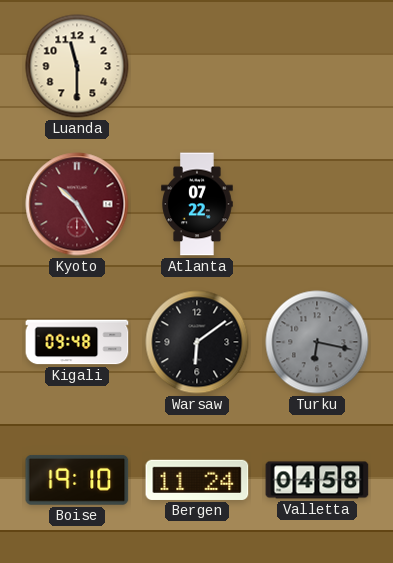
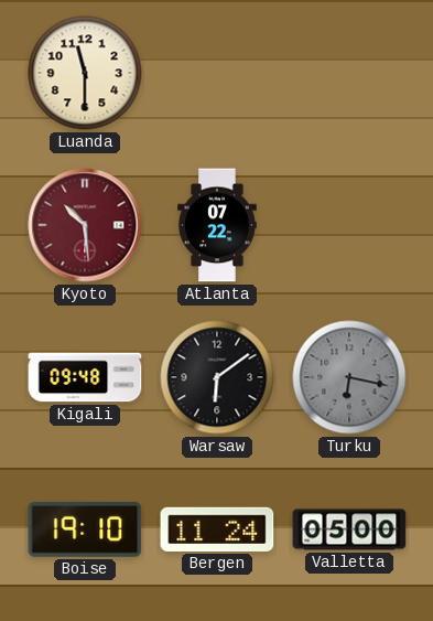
Kyoto: 10:25 -> 10:29
Valletta: 04:58 -> 05:00
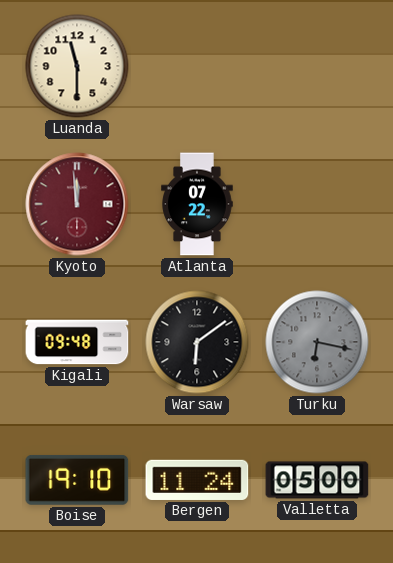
Kyoto: 10:29 -> 11:59
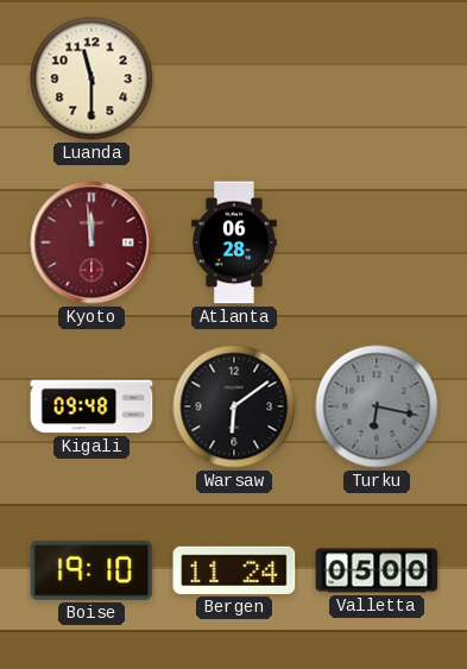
Atlanta: 07:22 -> 06:28
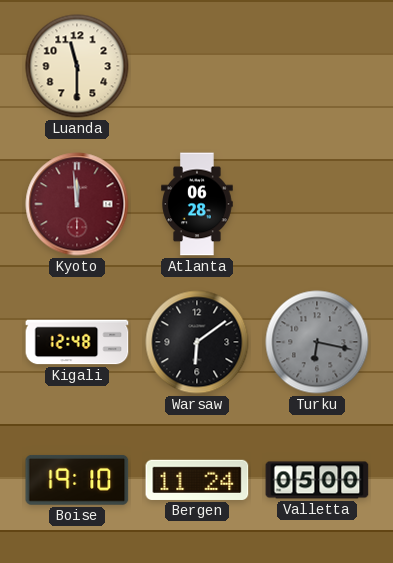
Kigali: 09:48 -> 12:48
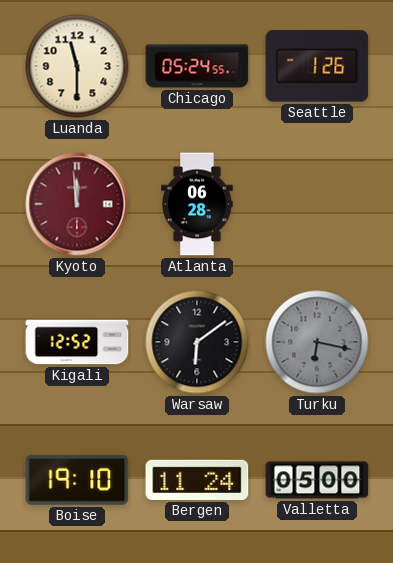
Chicago: none -> 05:24
Seattle: none -> 1:26
Kigali: 12:48 -> 12:52
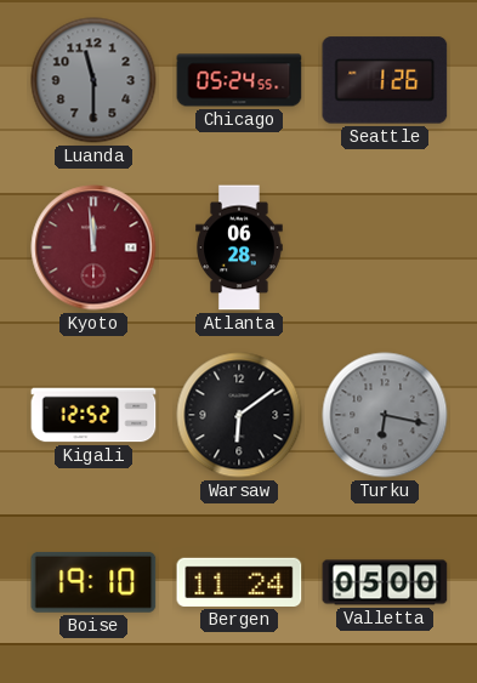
Luanda dial: cream -> grey
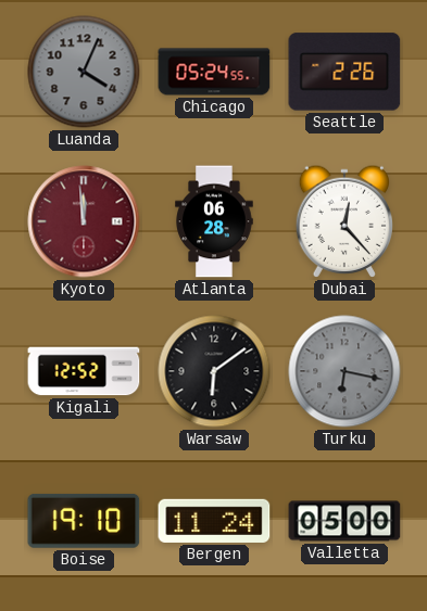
Luanda: 11:30 -> 4:04
Seattle: 1:26 -> 2:26
Dubai: none -> 12:23
